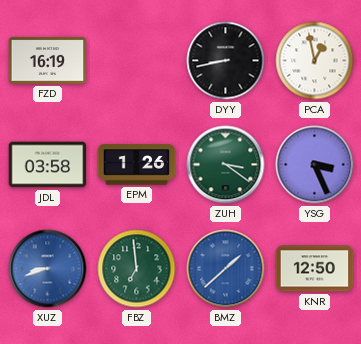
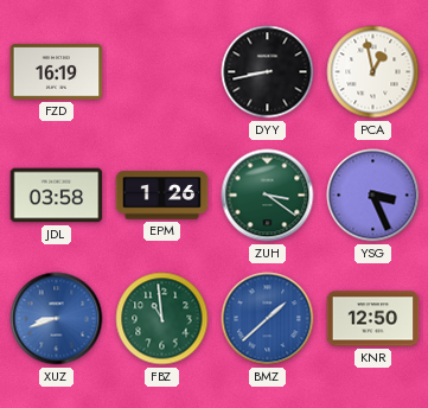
FBZ: 6:59 -> 10:59
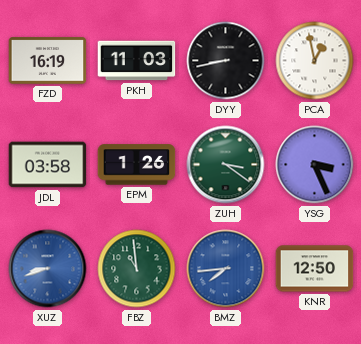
PKH: none -> 11:03
BMZ: 1:38 -> 7:44
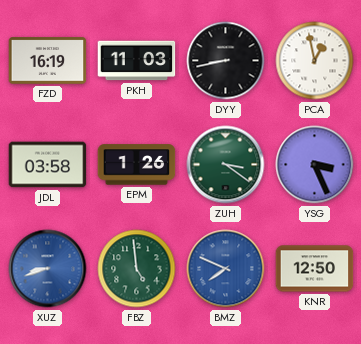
FBZ: 10:59 -> 4:59
BMZ: 7:44 -> 7:49
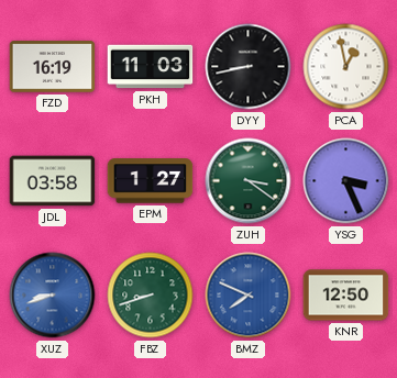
EPM: 1:26 -> 1:27
FBZ: 4:59 -> 8:42
